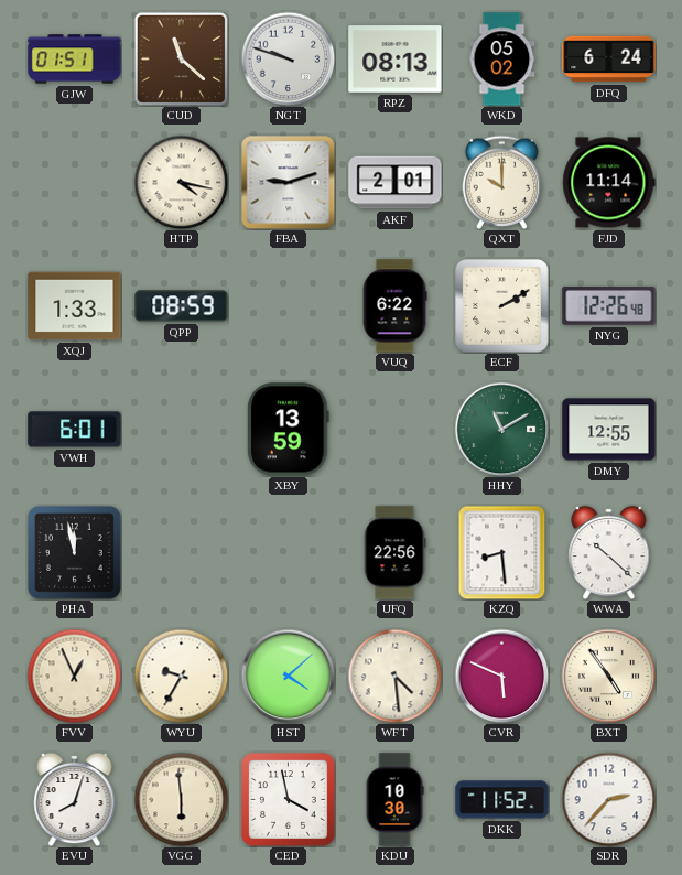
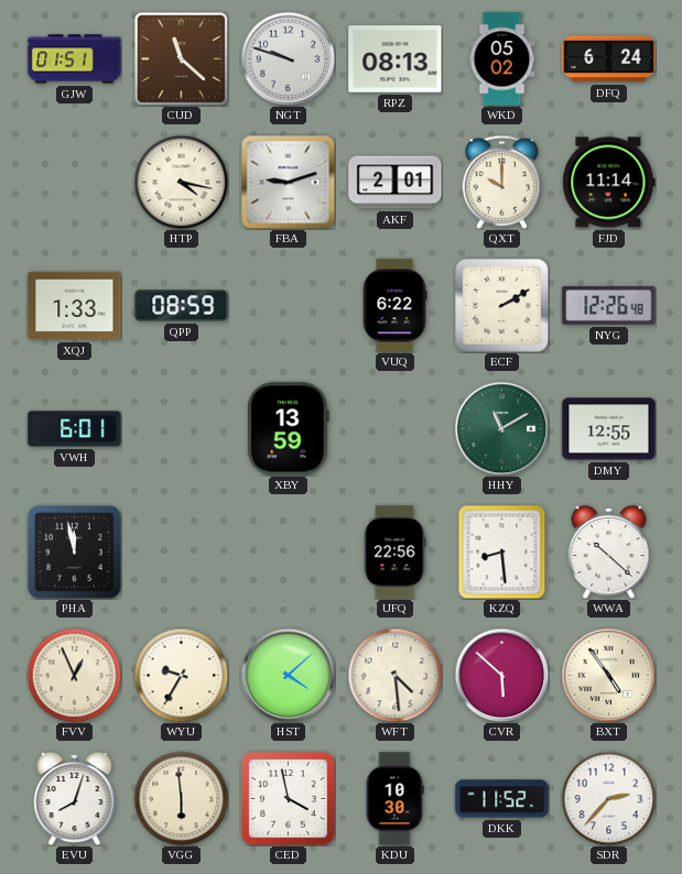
CVR: 5:49 -> 5:52
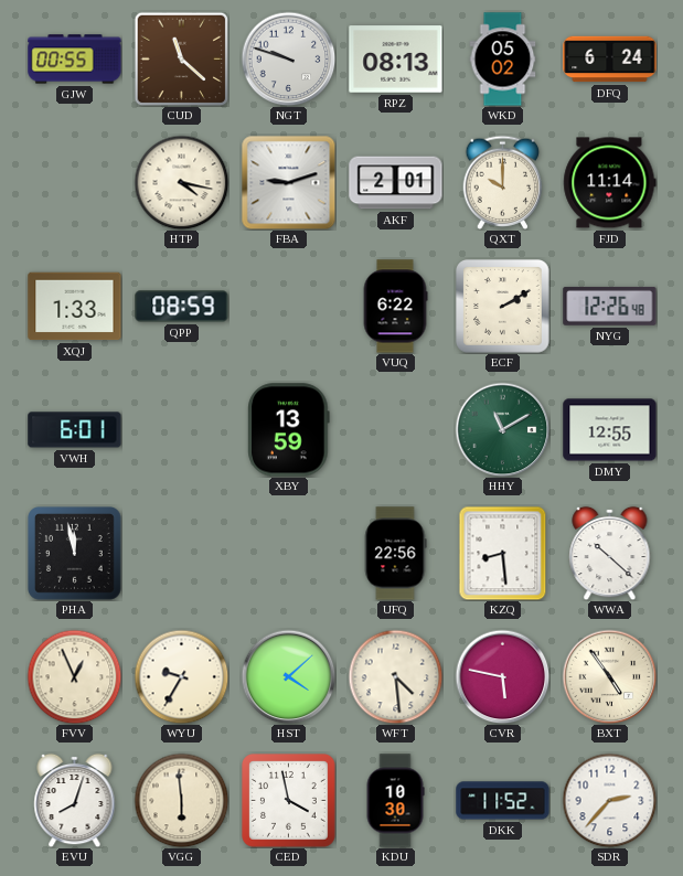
GJW: 01:51 -> 00:55
CVR: 5:52 -> 5:47
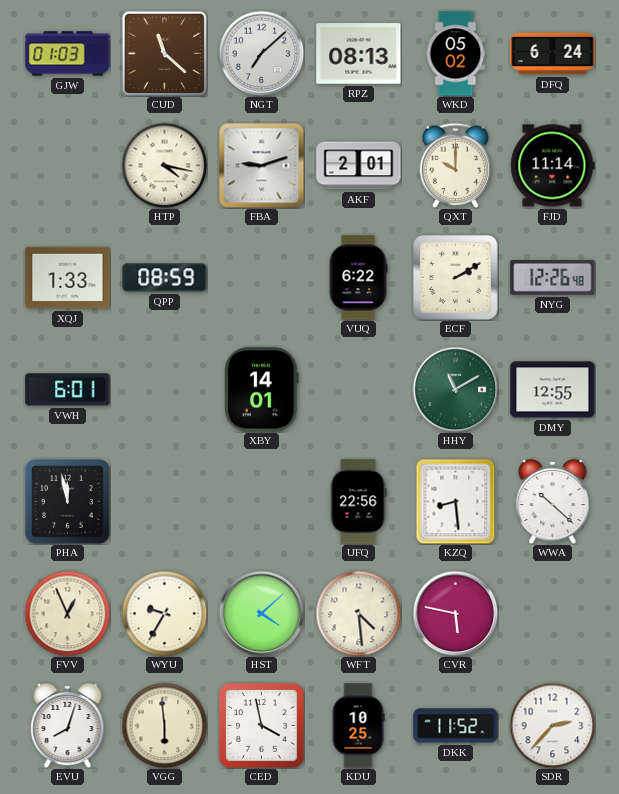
GJW: 00:55 -> 01:03
NGT: 9:48 -> 7:08
XBY: 13:59 -> 14:01
BXT: 4:54 -> none
KDU: 10:30 -> 10:25
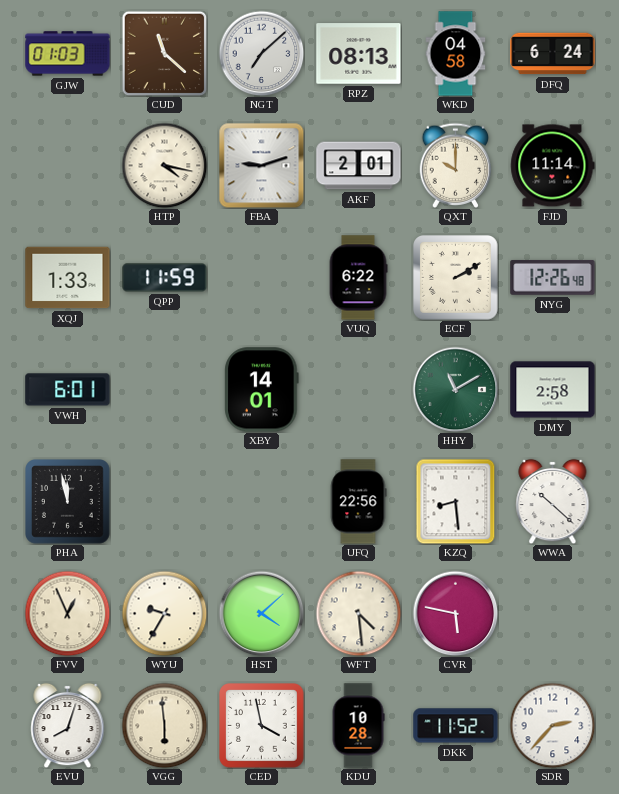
WKD: 05:02 -> 04:58
QPP: 08:59 -> 11:59
DMY: 12:55 -> 2:58
KDU: 10:25 -> 10:28
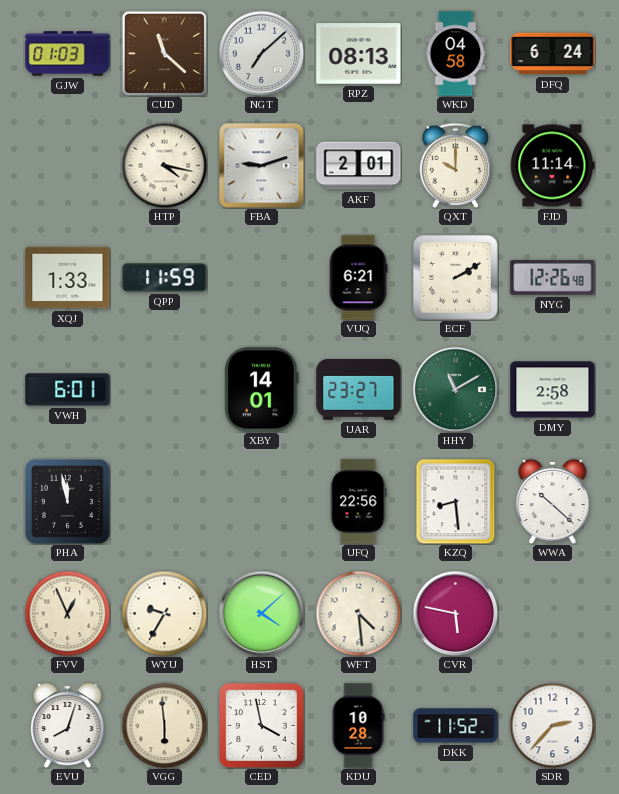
VUQ: 6:22 -> 6:21
UAR: none -> 23:27
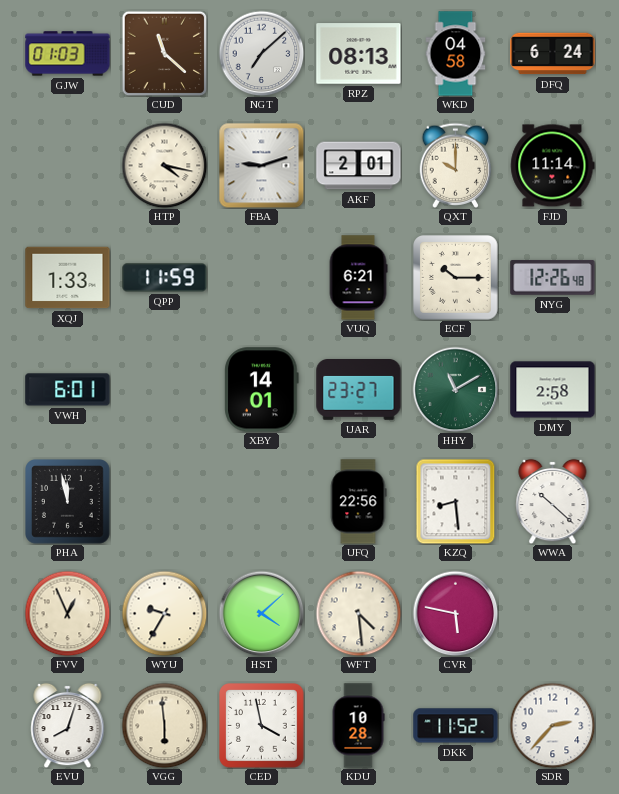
ECF: 2:10 -> 10:15
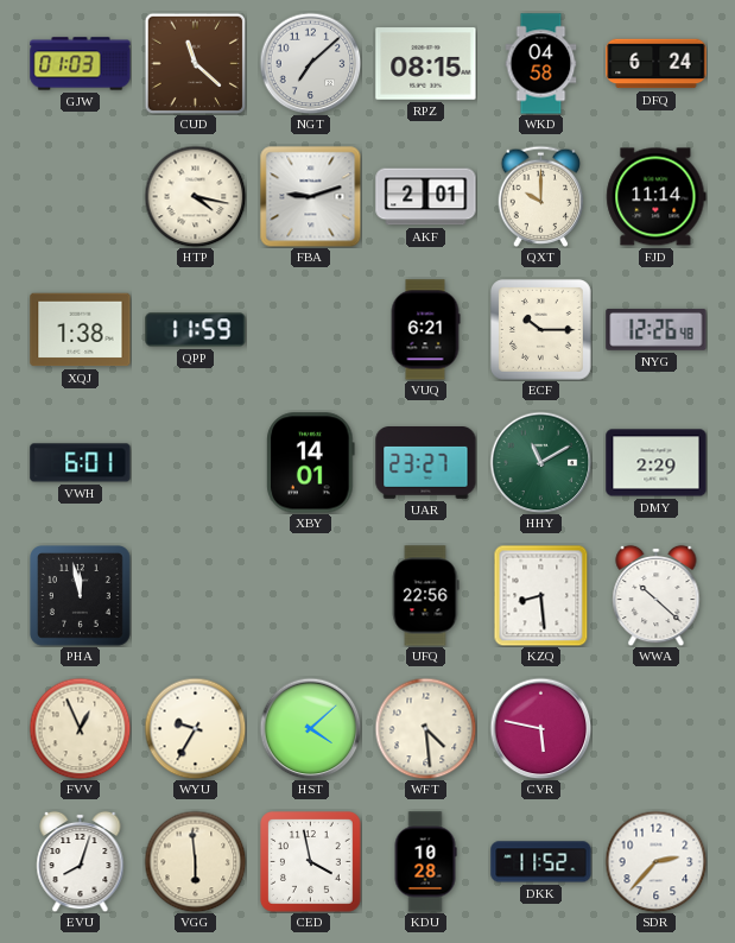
RPZ: 08:13 -> 08:15
XQJ: 1:33 -> 1:38
DMY: 2:58 -> 2:29
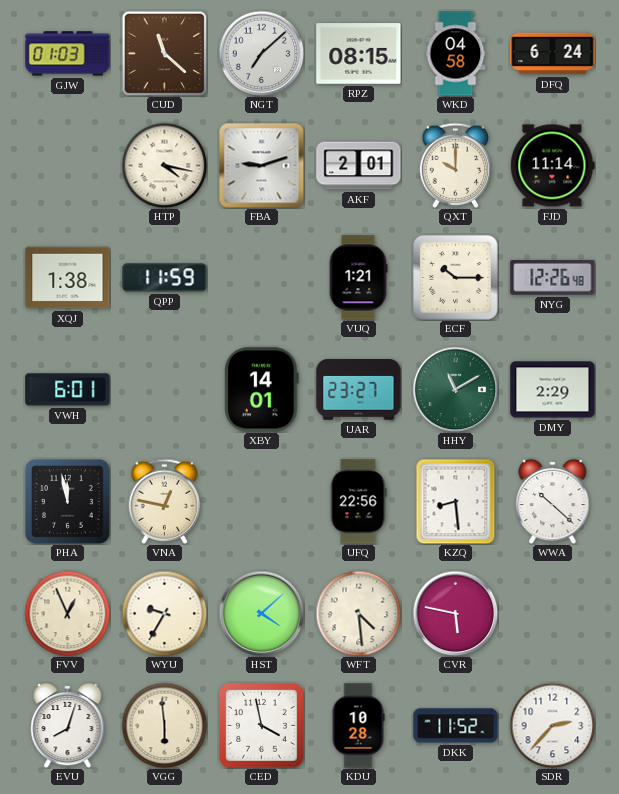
VUQ: 6:21 -> 1:21
VNA: none -> 12:47
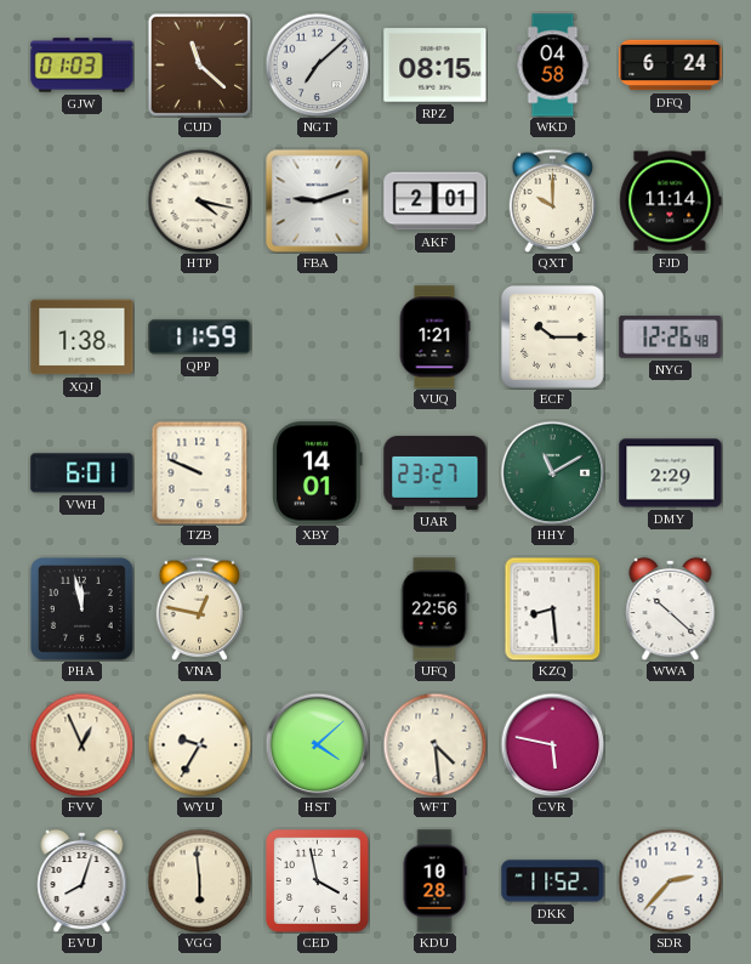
TZB: none -> 9:49
